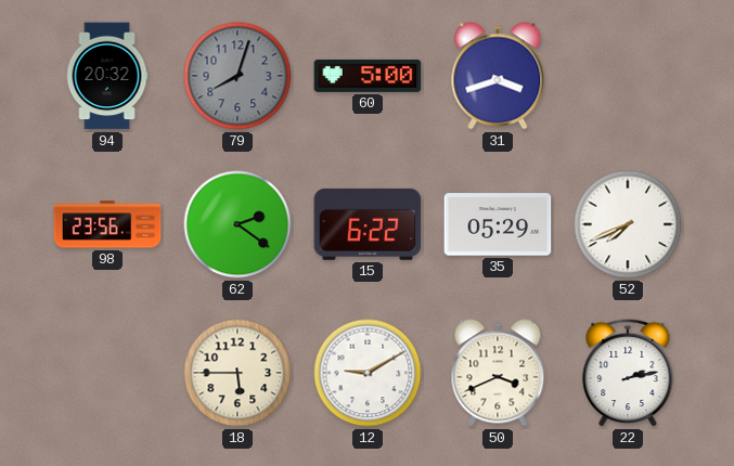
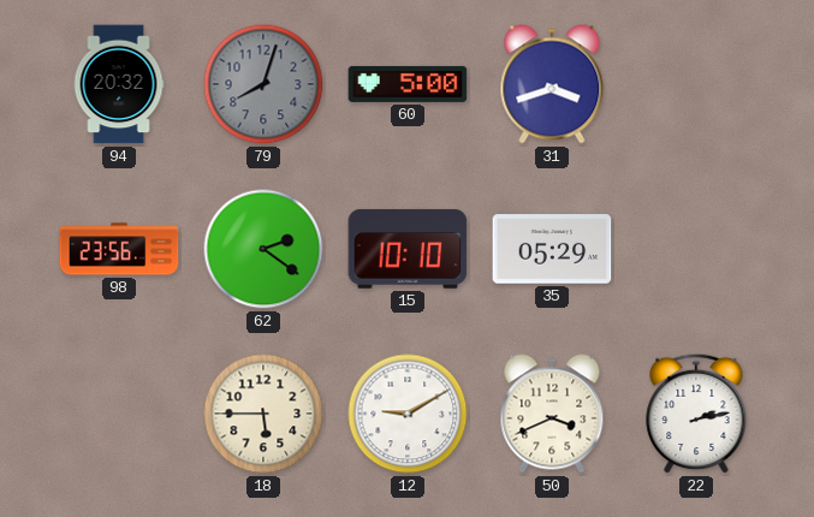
15: 6:22 -> 10:10
52: 7:41 -> none
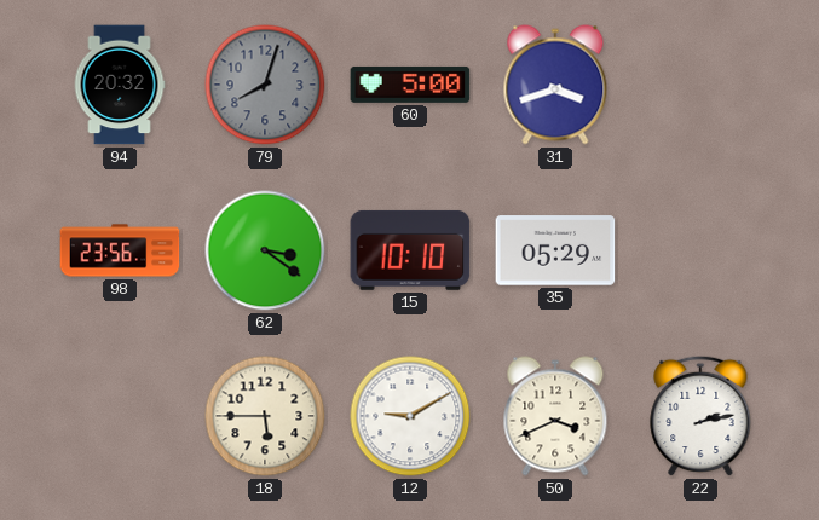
62: 2:21 -> 3:21
